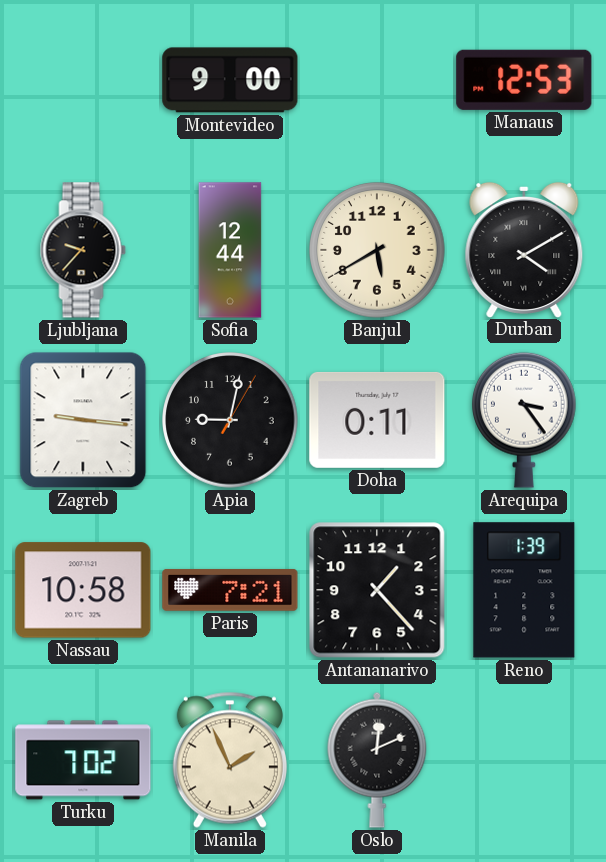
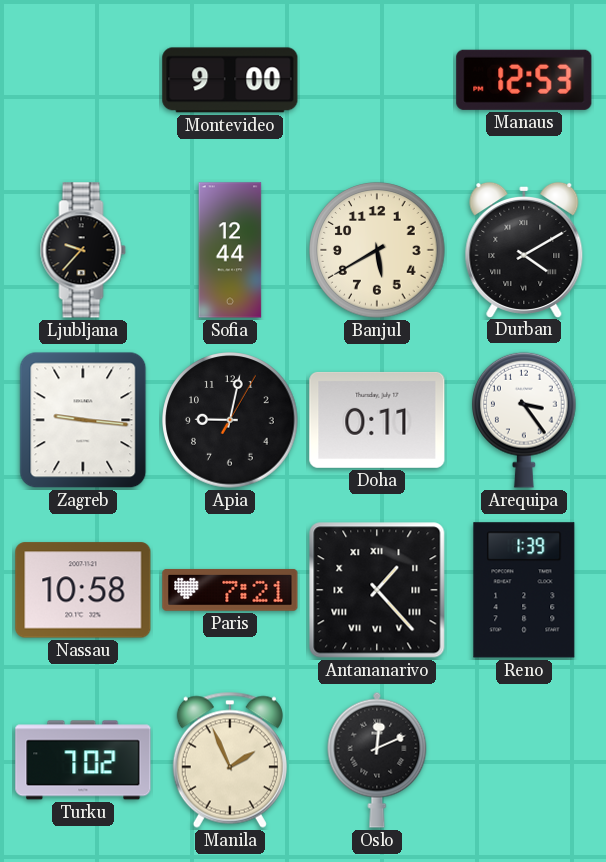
Antananarivo numerals: Arabic -> Roman
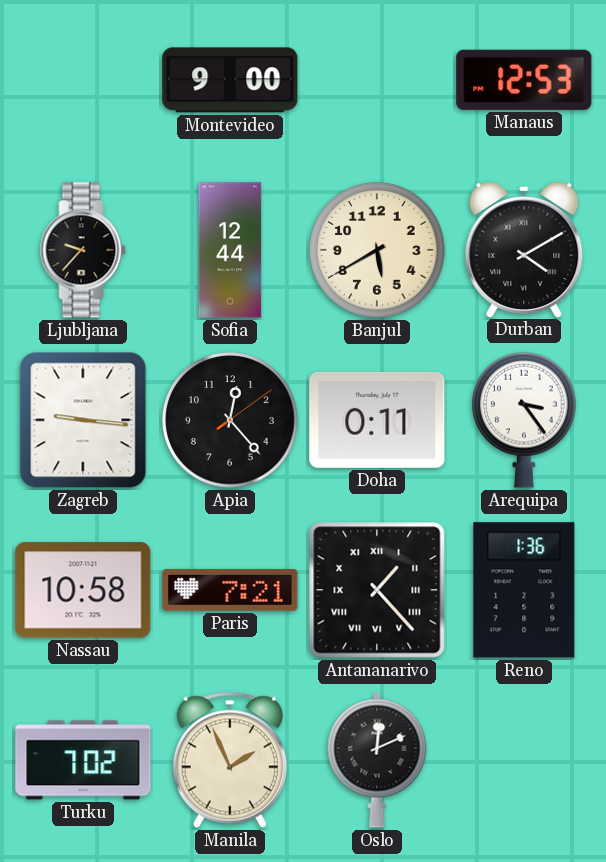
Apia: 9:02 -> 12:23
Reno: 1:39 -> 1:36
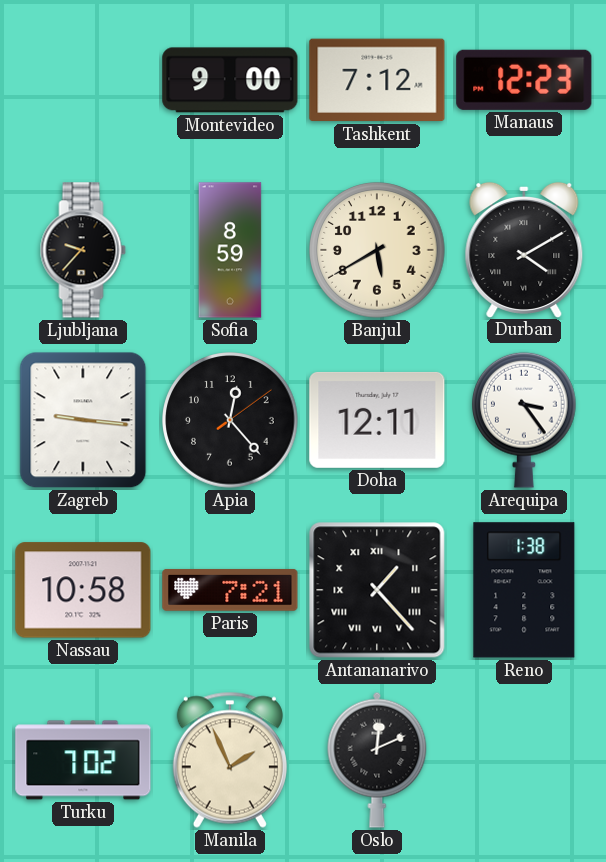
Tashkent: none -> 7:12
Manaus: 12:53 -> 12:23
Sofia: 12:44 -> 8:59
Doha: 0:11 -> 12:11
Reno: 1:36 -> 1:38
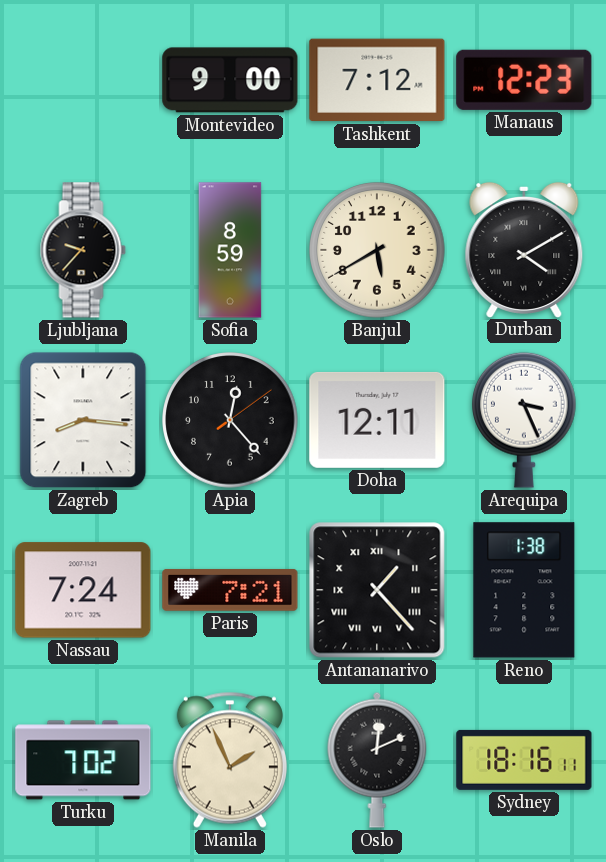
Zagreb: 9:16 -> 8:16
Arequipa: 3:24 -> 3:26
Nassau: 10:58 -> 7:24
Sydney: none -> 18:16
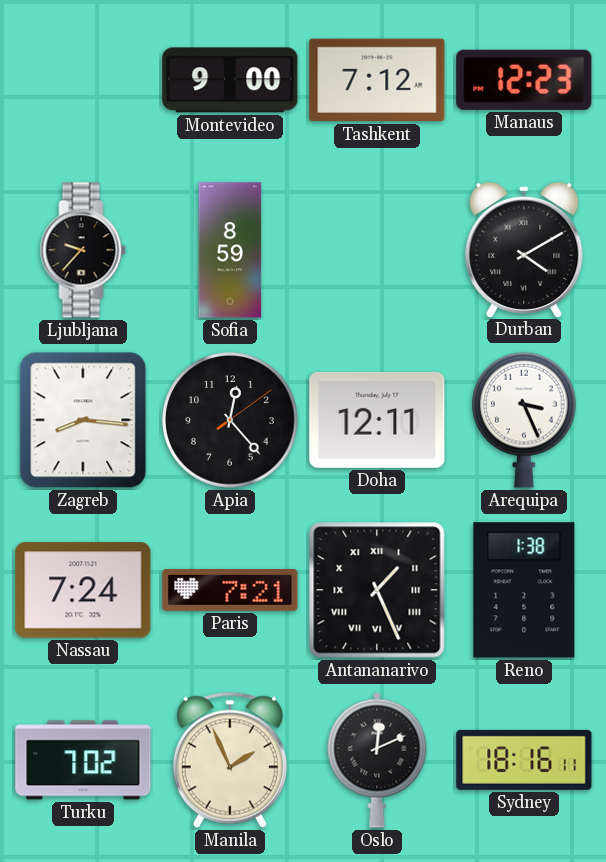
Banjul: 5:40 -> none
Antananarivo: 1:23 -> 1:26
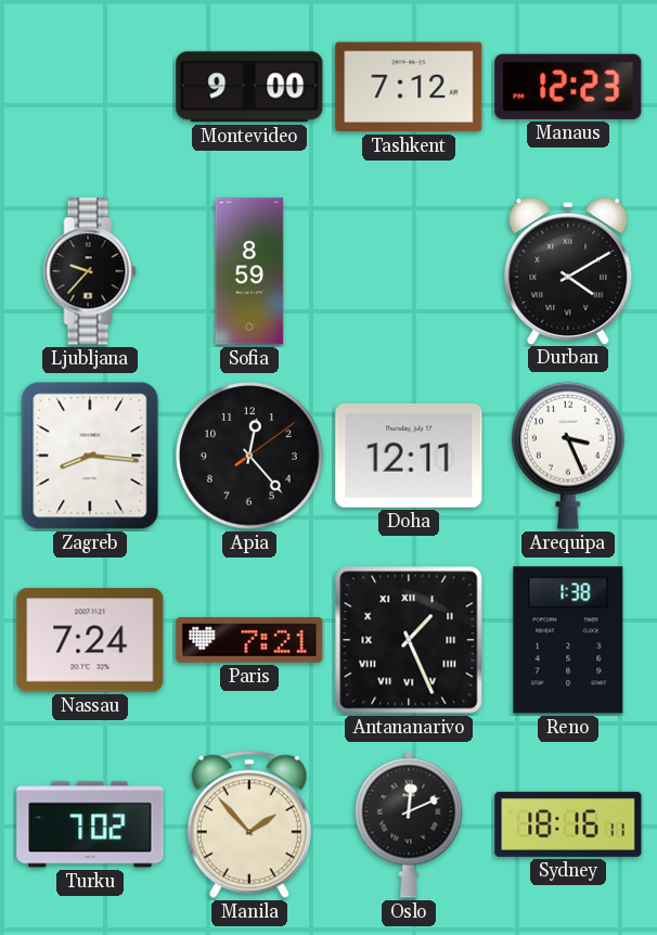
Manila: 1:56 -> 1:53
